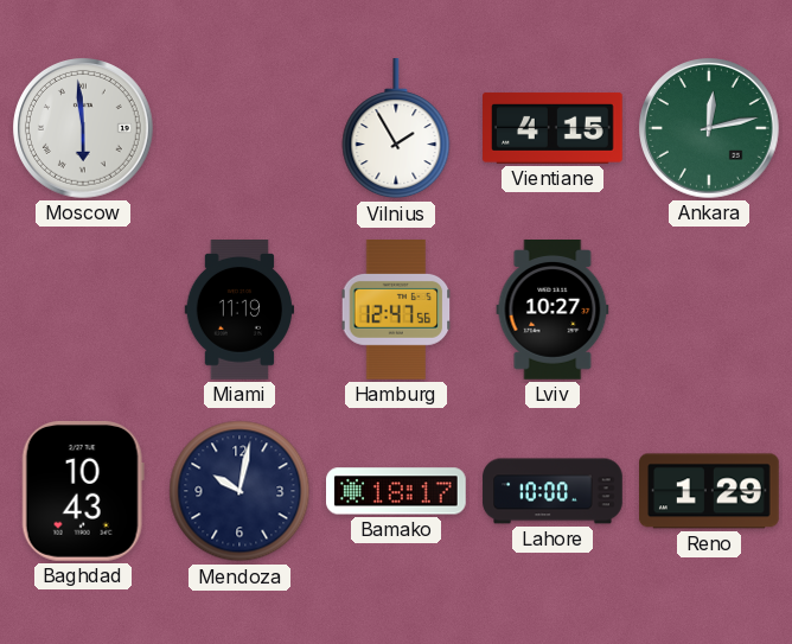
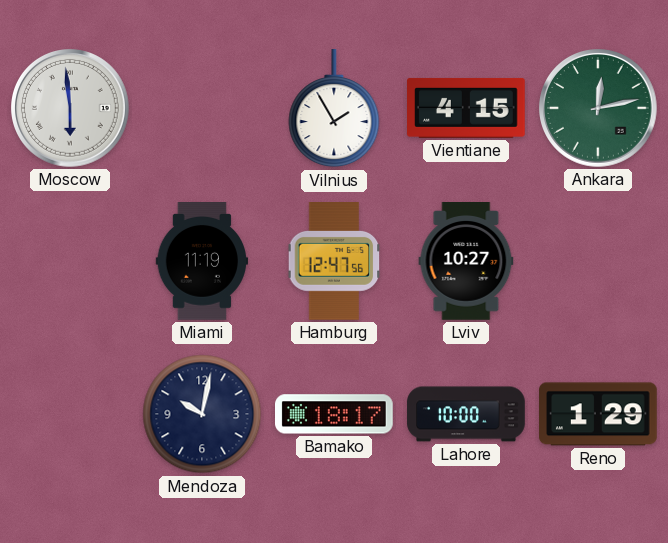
Baghdad: 10:43 -> none
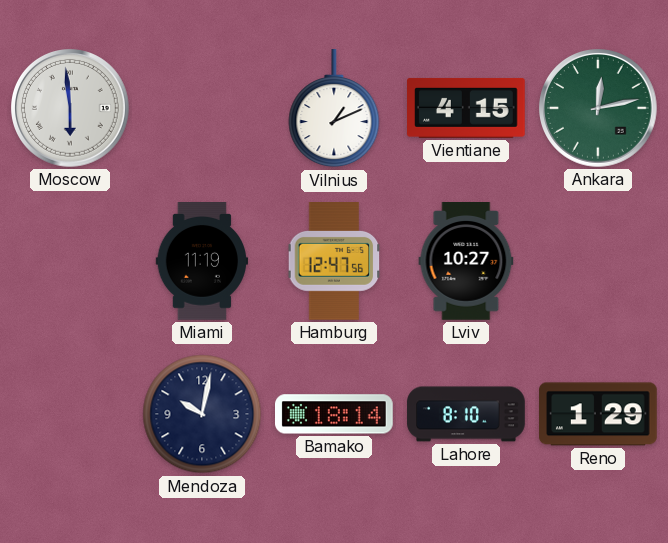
Vilnius: 1:55 -> 1:11
Bamako: 18:17 -> 18:14
Lahore: 10:00 -> 8:10
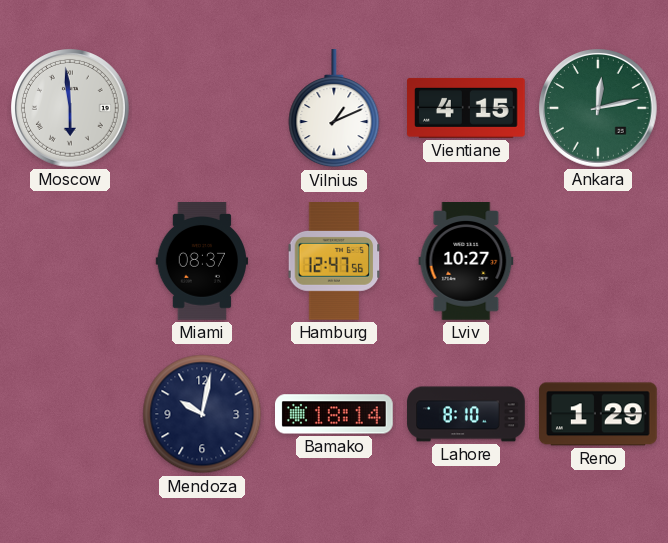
Miami: 11:19 -> 08:37
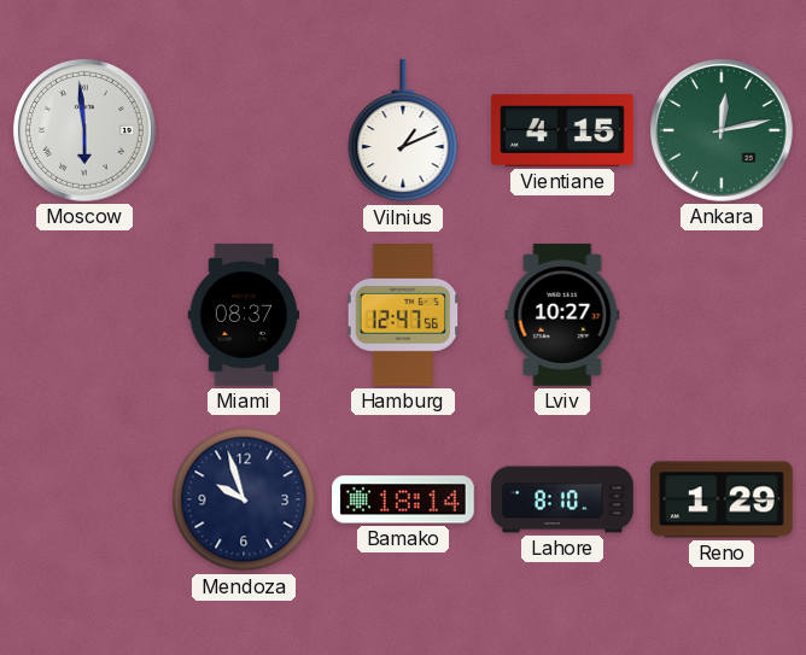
Mendoza: 10:02 -> 9:57
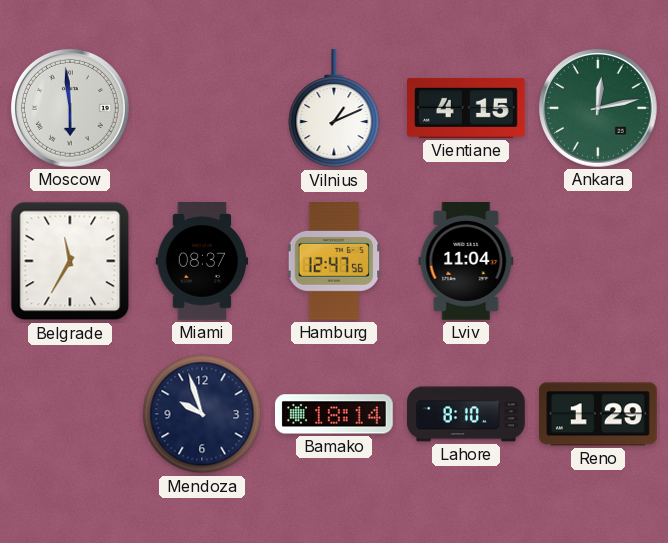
Belgrade: none -> 11:35
Lviv: 10:27 -> 11:04
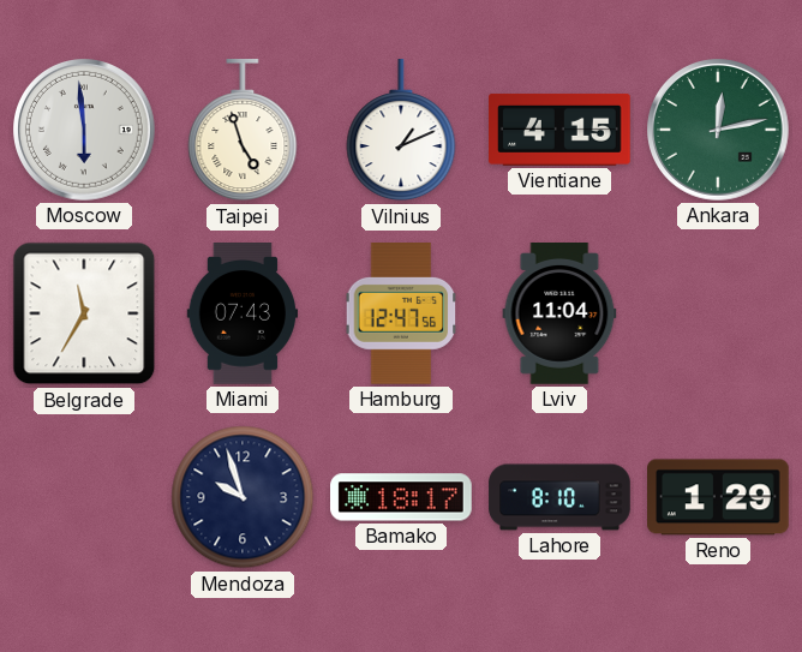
Taipei: none -> 4:57
Miami: 08:37 -> 07:43
Bamako: 18:14 -> 18:17
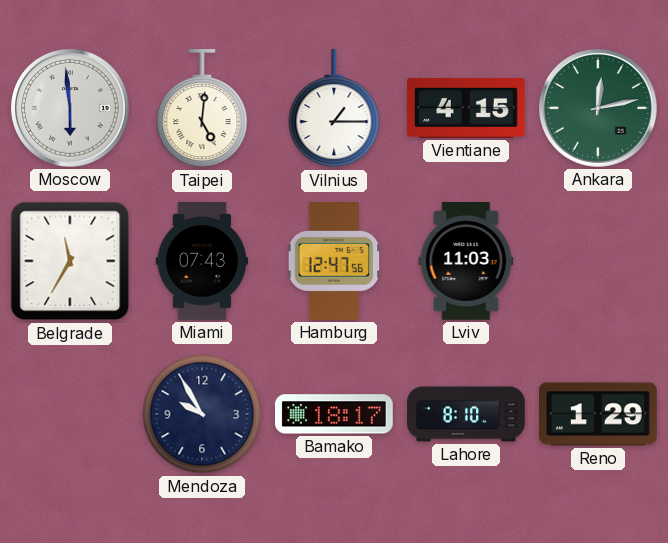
Taipei: 4:57 -> 5:01
Vilnius: 1:11 -> 1:15
Lviv: 11:04 -> 11:03
Mendoza: 9:57 -> 9:55
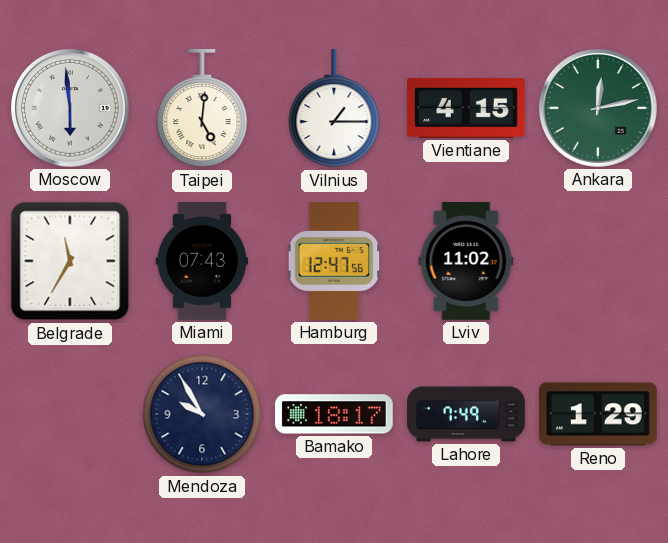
Lviv: 11:03 -> 11:02
Lahore: 8:10 -> 7:49
